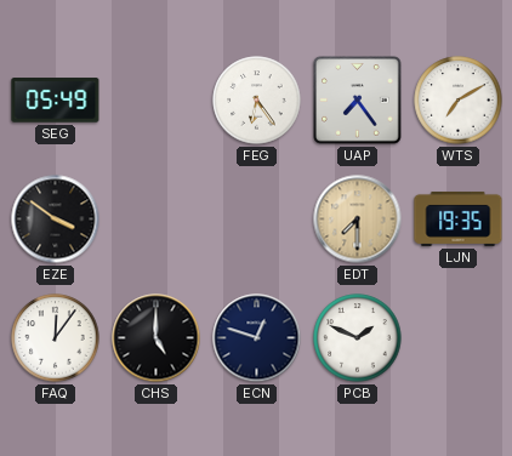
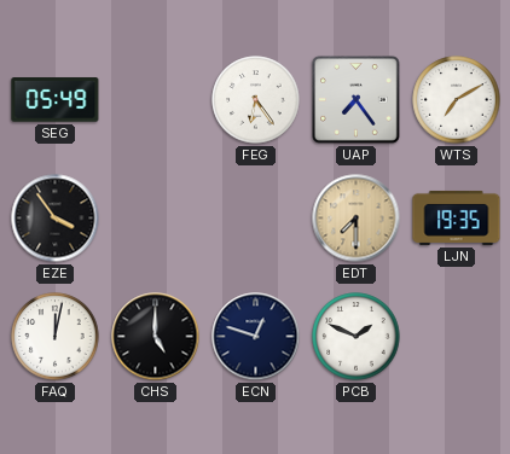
EZE: 3:51 -> 3:54
FAQ: 12:06 -> 12:02
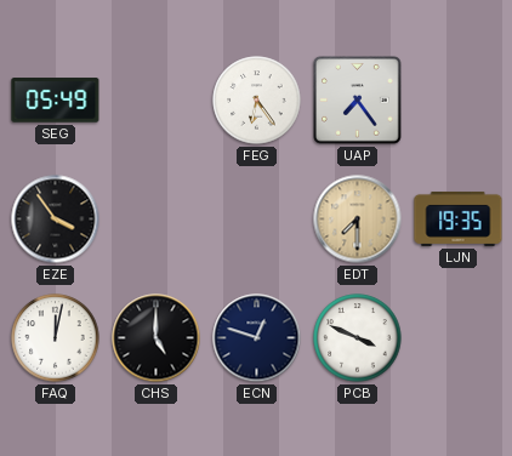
WTS: 7:10 -> none
PCB: 1:49 -> 3:49
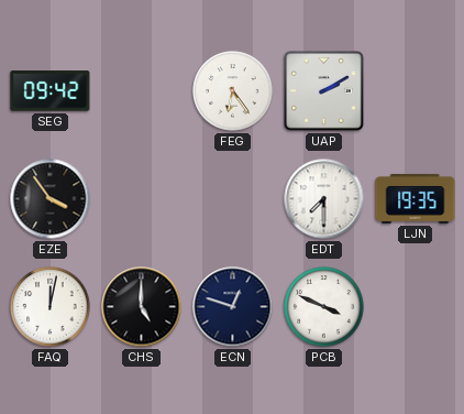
SEG: 05:49 -> 09:42
UAP: 7:24 -> 2:10
EDT dial: champagne -> white
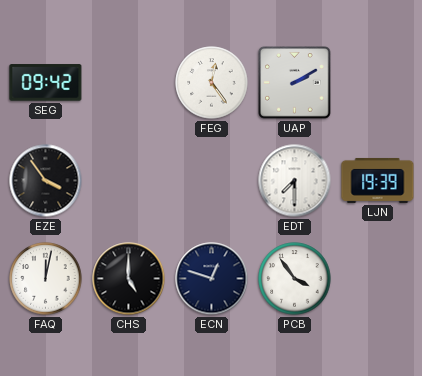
FEG: 6:24 -> 12:24
LJN: 19:35 -> 19:39
PCB: 3:49 -> 3:54
